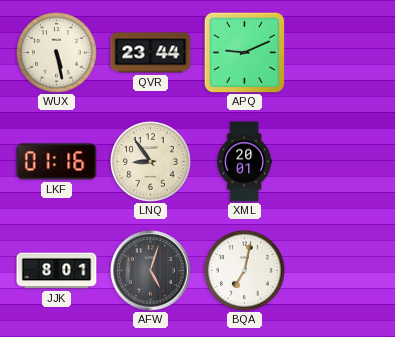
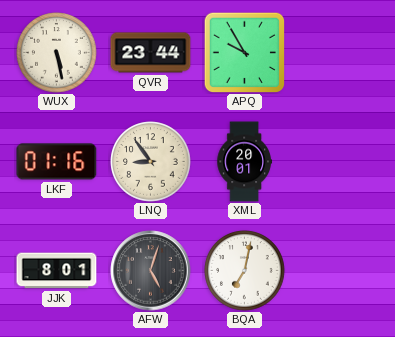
APQ: 9:11 -> 9:55
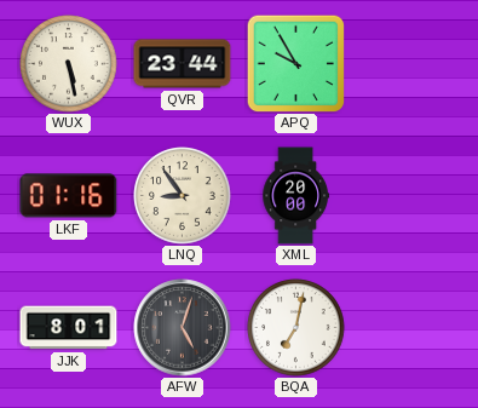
XML: 20:01 -> 20:00
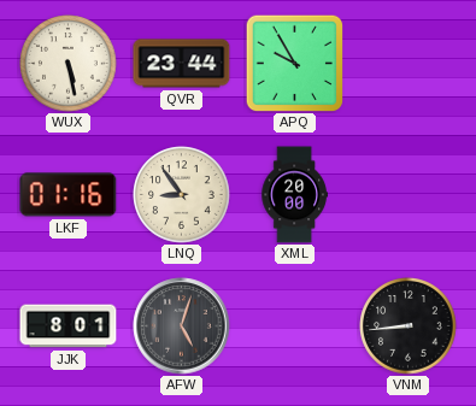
BQA: 7:02 -> none
VNM: none -> 8:44
